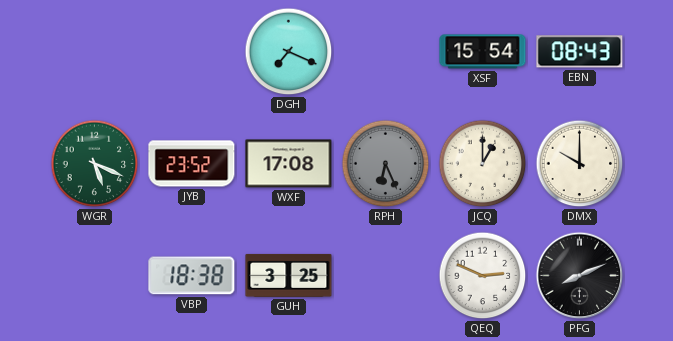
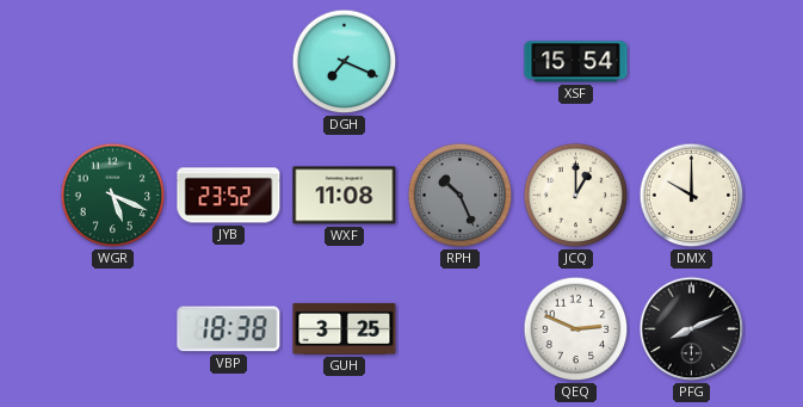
EBN: 08:43 -> none
WXF: 17:08 -> 11:08
RPH: 6:26 -> 10:26
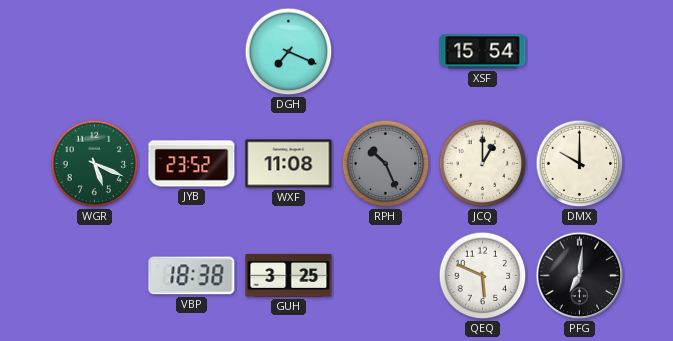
QEQ: 2:49 -> 5:49
PFG: 8:11 -> 7:01
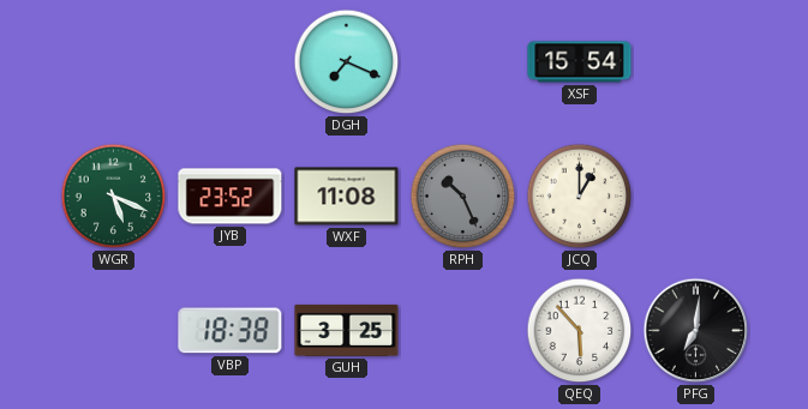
DMX: 10:00 -> none
QEQ: 5:49 -> 5:53
